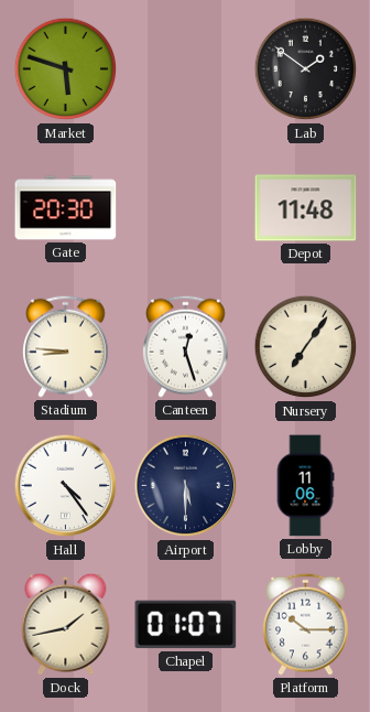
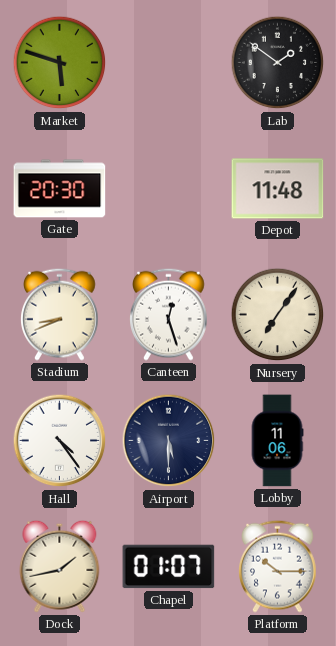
Stadium: 8:46 -> 8:41
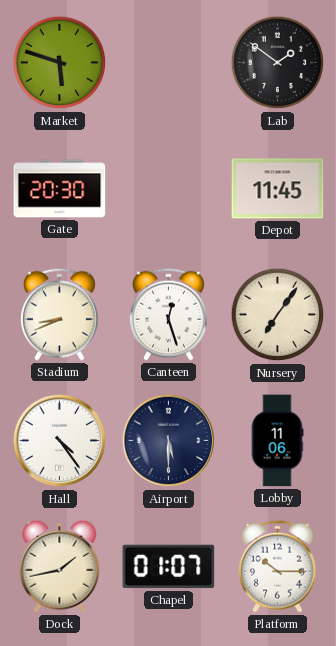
Depot: 11:48 -> 11:45
